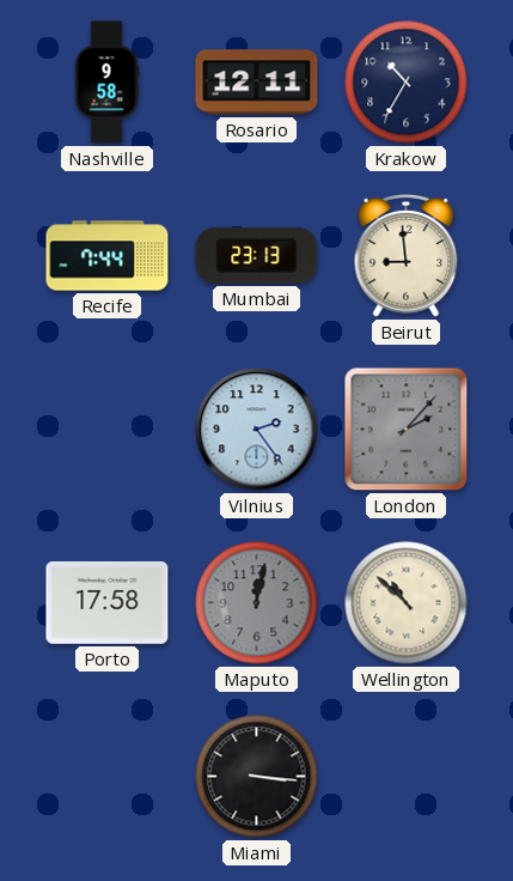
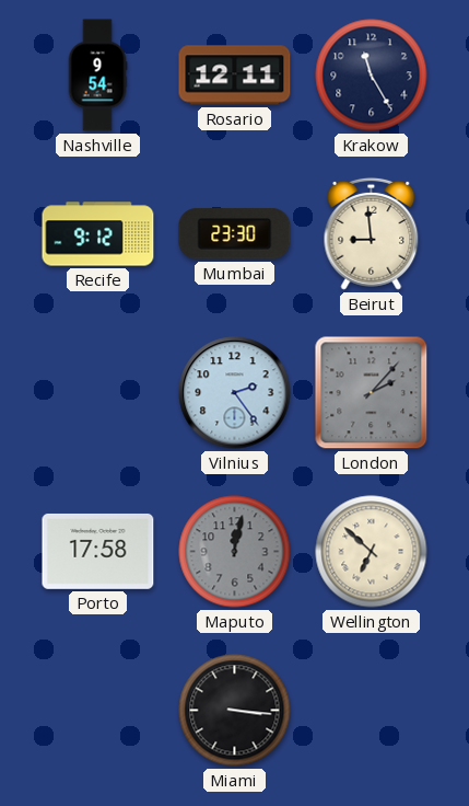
Nashville: 9:58 -> 9:54
Krakow: 10:35 -> 11:25
Recife: 7:44 -> 9:12
Mumbai: 23:13 -> 23:30
Wellington: 10:52 -> 6:52
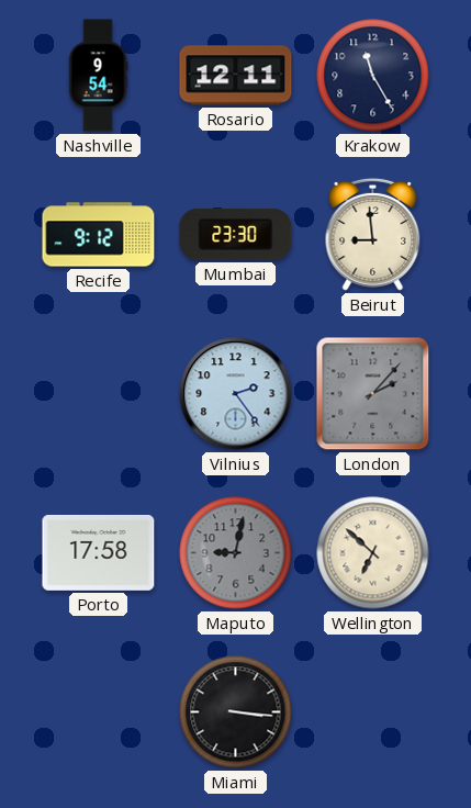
Maputo: 12:02 -> 9:02
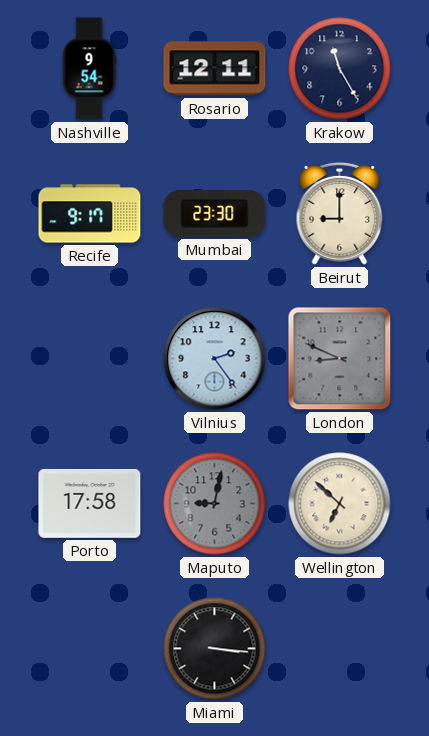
Recife: 9:12 -> 9:17
Beirut: 8:59 -> 9:00
London: 2:07 -> 8:49
